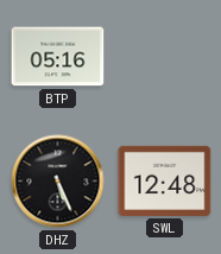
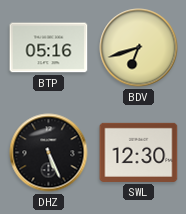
BDV: none -> 6:42
SWL: 12:48 -> 12:30
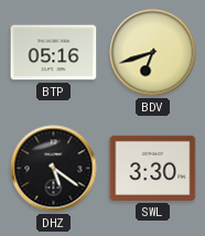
DHZ: 5:26 -> 5:21
SWL: 12:30 -> 3:30
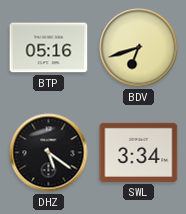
SWL: 3:30 -> 3:34
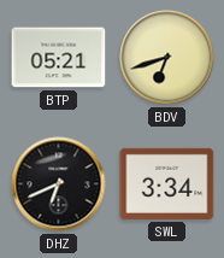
BTP: 05:16 -> 05:21
DHZ: 5:21 -> 6:41
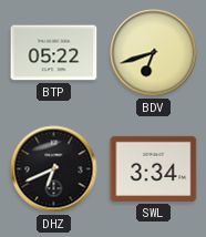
BTP: 05:21 -> 05:22
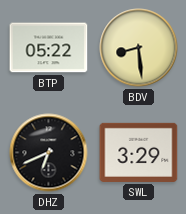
BDV: 6:42 -> 8:29
SWL: 3:34 -> 3:29
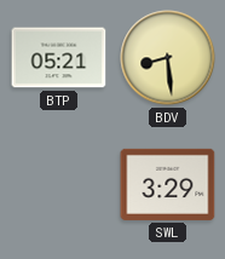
BTP: 05:22 -> 05:21
DHZ: 6:41 -> none
